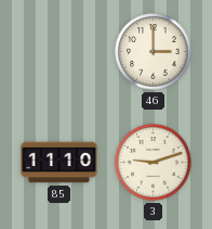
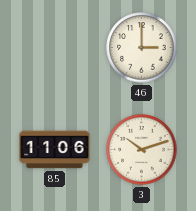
85: 11:10 -> 11:06
3: 9:12 -> 10:12
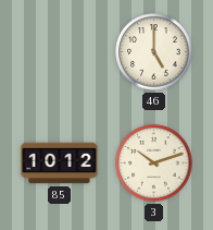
46: 3:00 -> 5:00
85: 11:06 -> 10:12
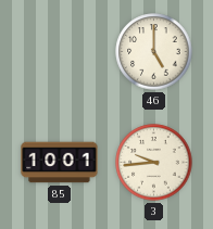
85: 10:12 -> 10:01
3: 10:12 -> 9:44
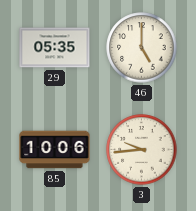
29: none -> 05:35
85: 10:01 -> 10:06
